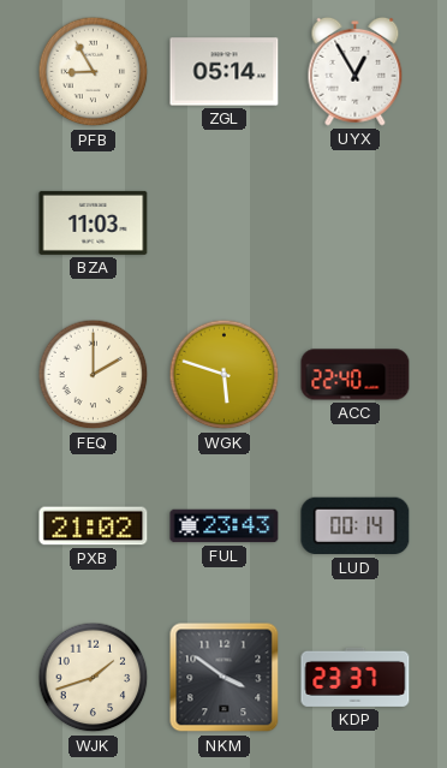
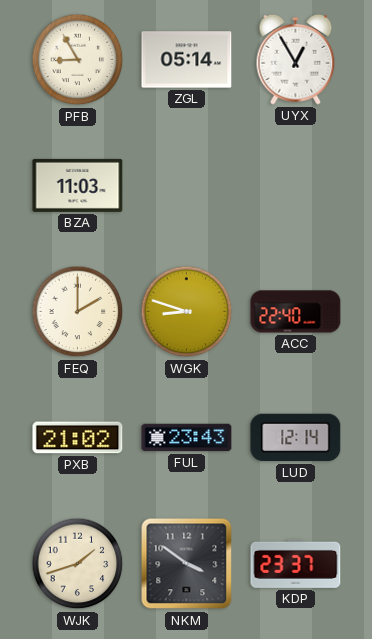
WGK: 5:48 -> 8:48
LUD: 00:14 -> 12:14
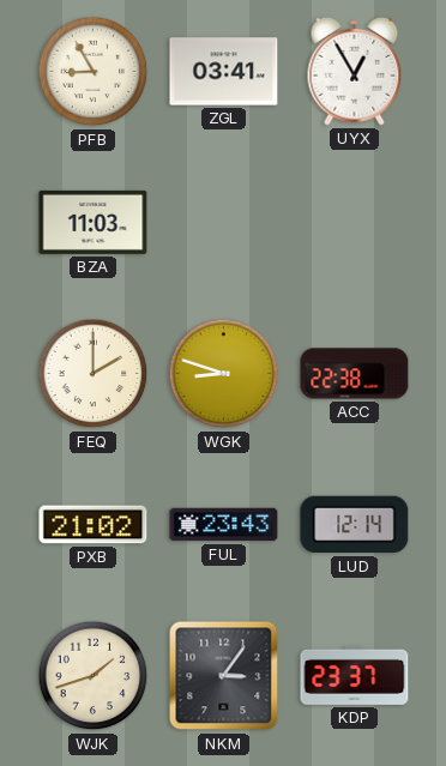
ZGL: 05:14 -> 03:41
ACC: 22:40 -> 22:38
NKM: 3:51 -> 3:06
